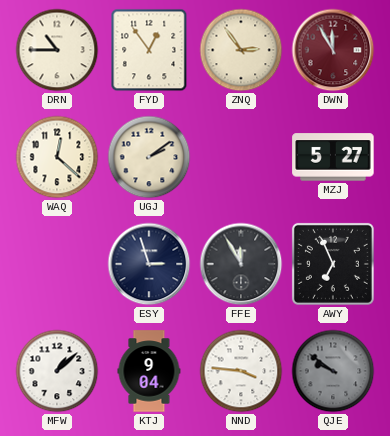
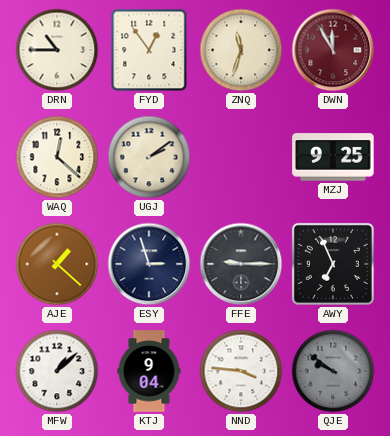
ZNQ: 2:54 -> 11:33
MZJ: 5:27 -> 9:25
AJE: none -> 1:22
FFE: 11:55 -> 9:15
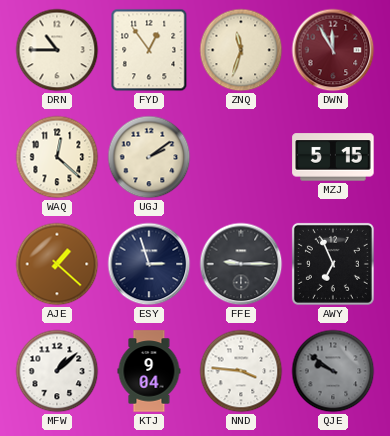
MZJ: 9:25 -> 5:15
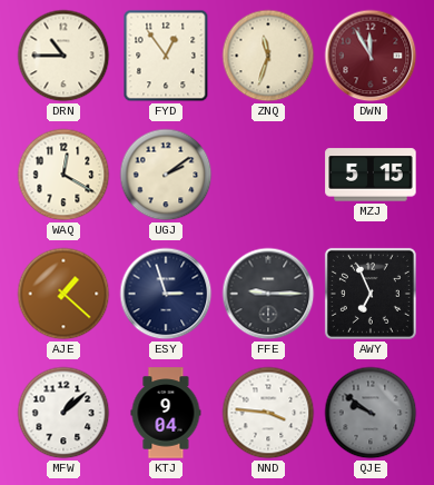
WAQ: 12:22 -> 12:20
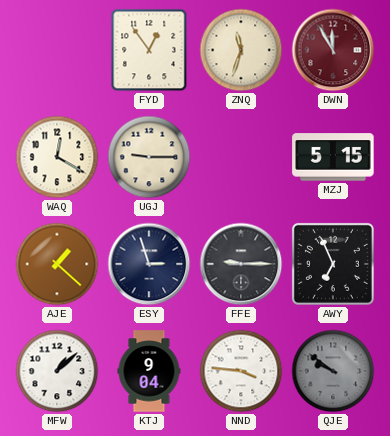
DRN: 10:45 -> none
UGJ: 2:09 -> 9:15
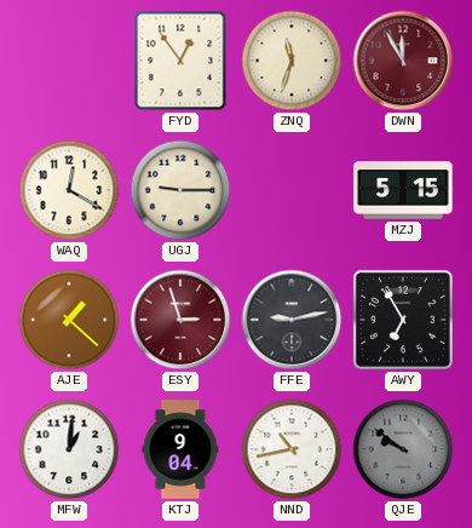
ESY dial: navy -> burgundy
FFE: 9:15 -> 9:13
AWY: 6:56 -> 6:55
MFW: 1:08 -> 1:01
NND: 3:46 -> 10:43
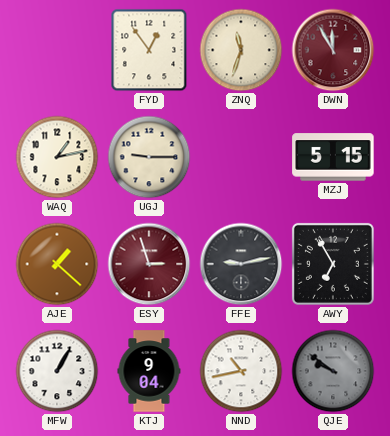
WAQ: 12:20 -> 1:13
MFW: 1:01 -> 1:05
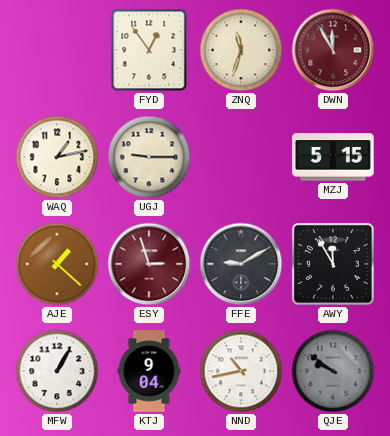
FFE: 9:13 -> 9:10
AWY: 6:55 -> 11:55
